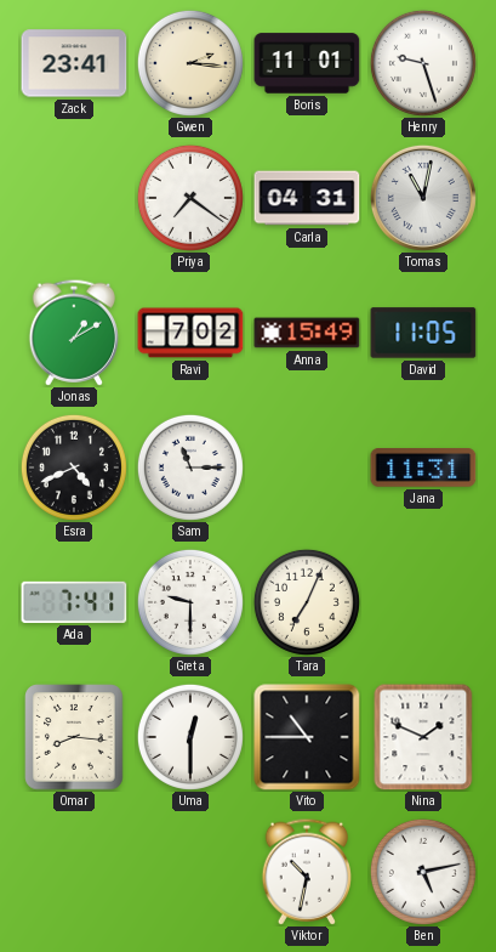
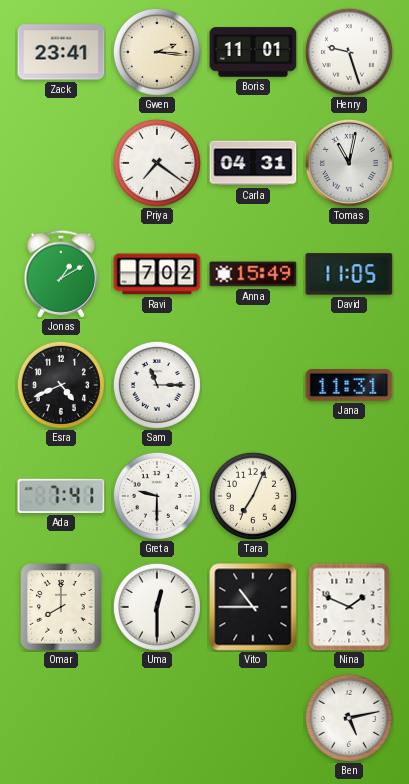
Omar: 8:16 -> 8:00
Viktor: 10:32 -> none
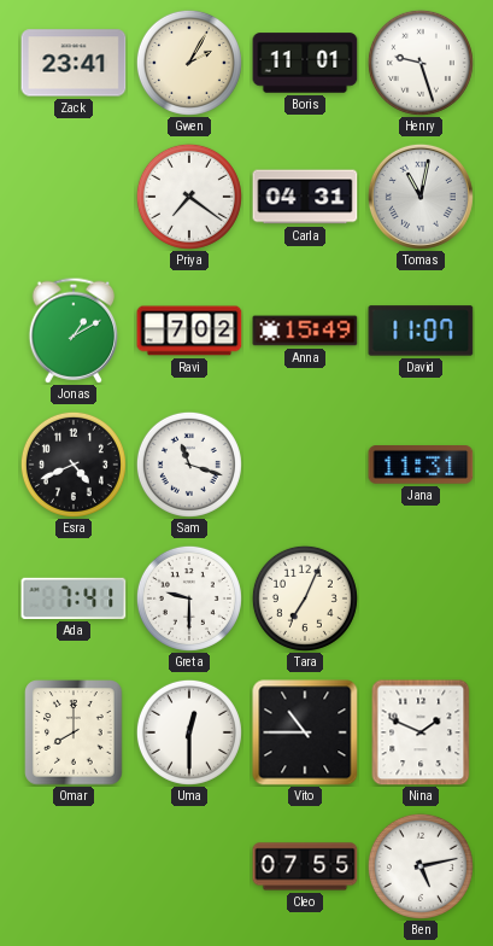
Gwen: 2:16 -> 2:05
David: 11:05 -> 11:07
Sam: 11:15 -> 11:18
Cleo: none -> 07:55
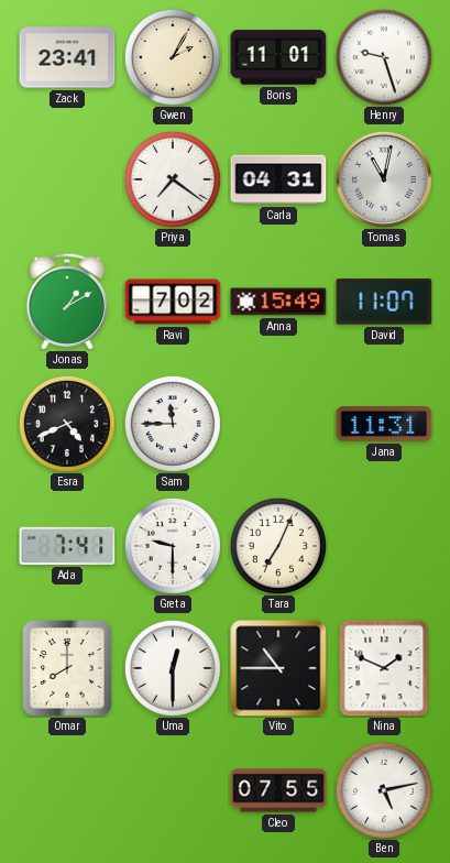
Sam: 11:18 -> 11:45
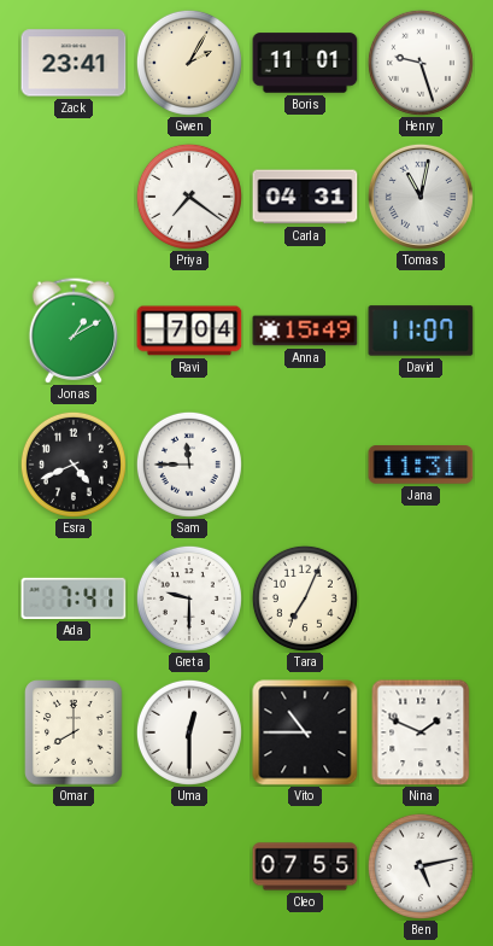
Ravi: 7:02 -> 7:04
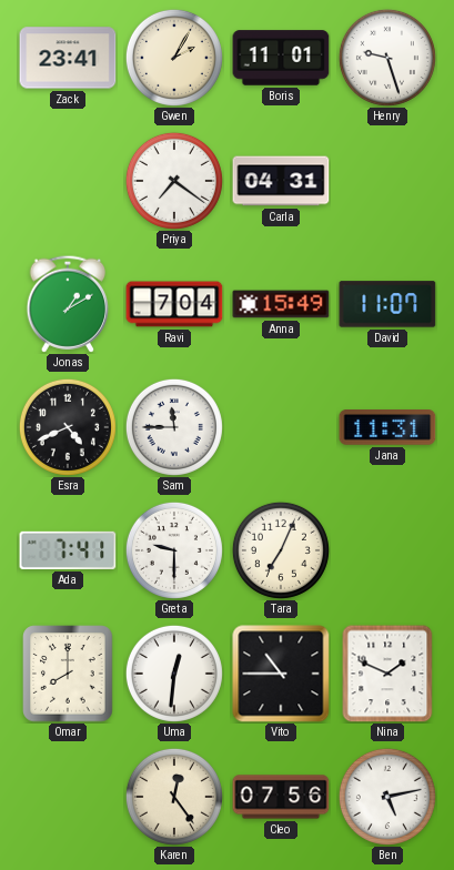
Tomas: 11:02 -> none
Uma: 12:30 -> 12:31
Karen: none -> 12:24
Cleo: 07:55 -> 07:56
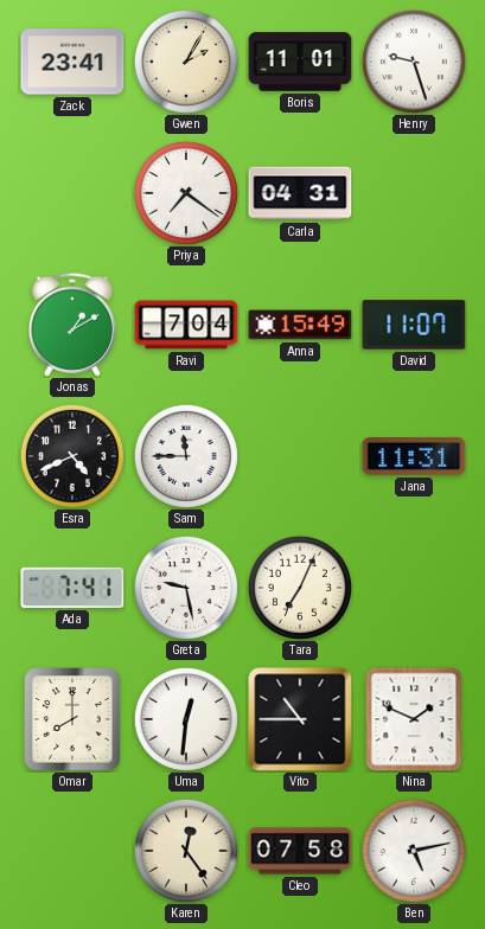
Greta: 9:30 -> 9:28
Cleo: 07:56 -> 07:58
